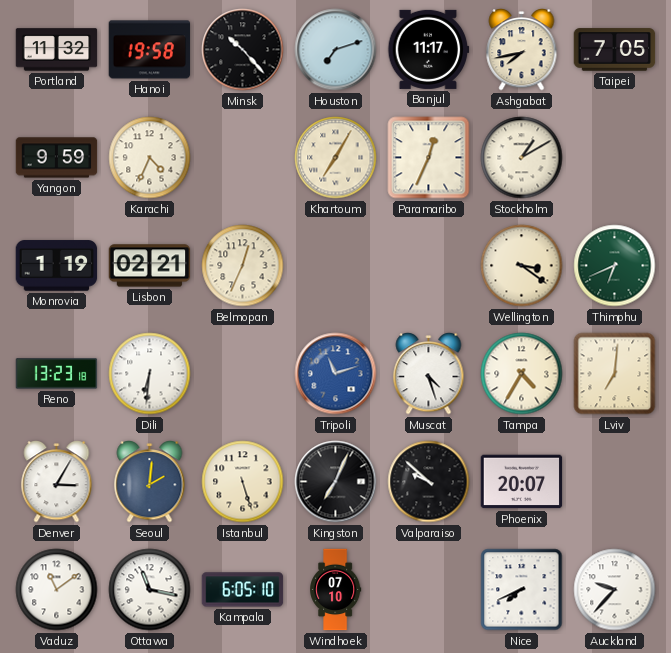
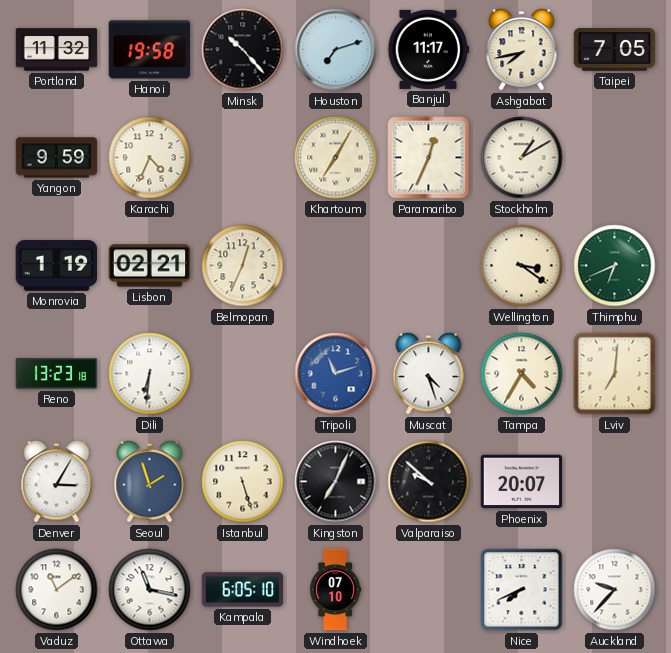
Seoul: 2:01 -> 1:57
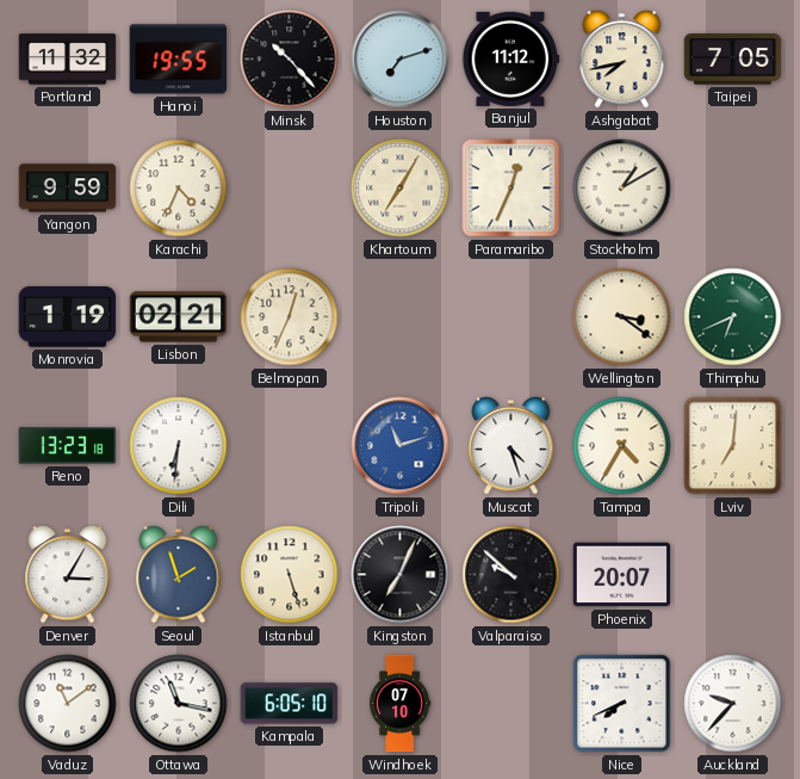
Hanoi: 19:58 -> 19:55
Banjul: 11:17 -> 11:12
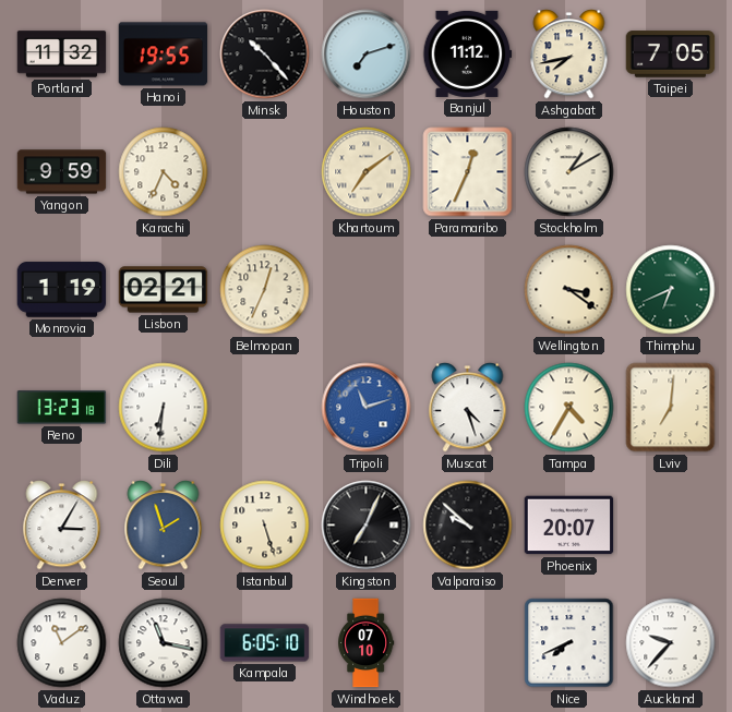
Khartoum: 7:05 -> 7:09
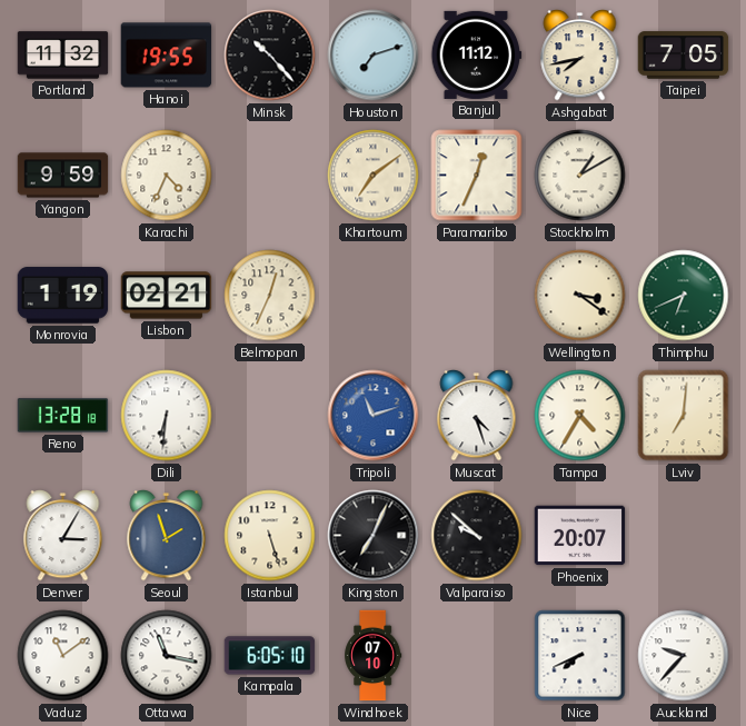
Reno: 13:23 -> 13:28
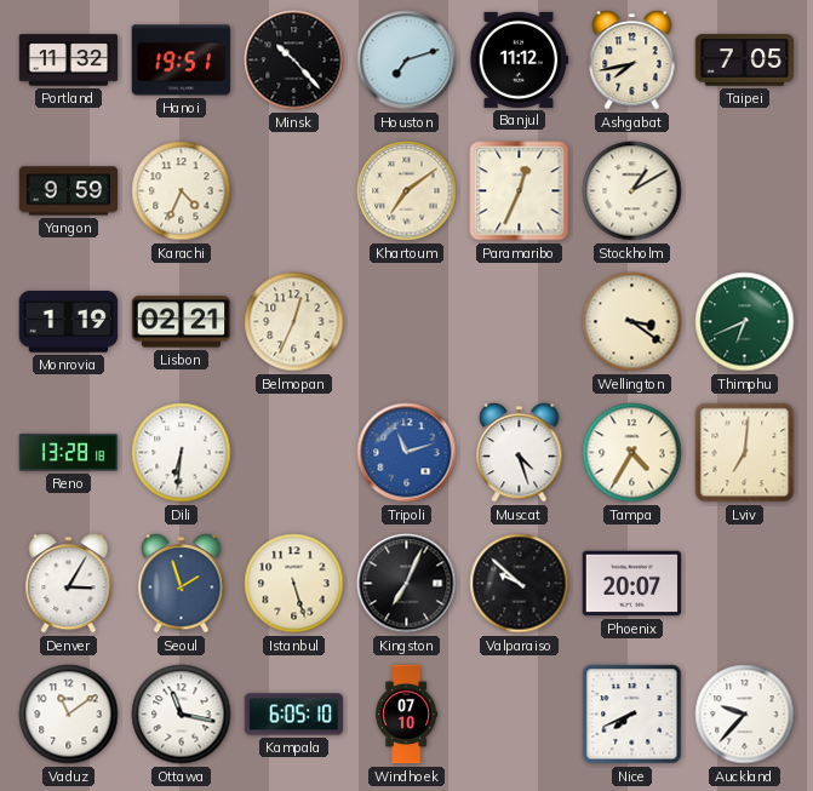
Hanoi: 19:55 -> 19:51
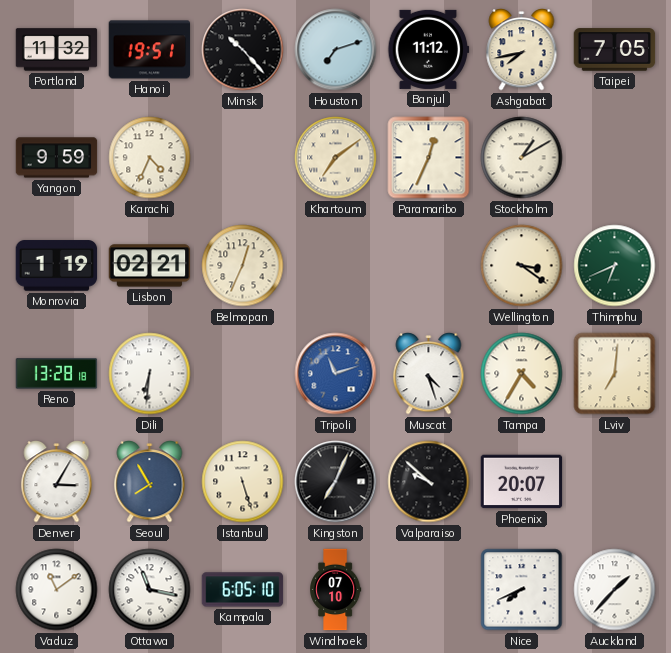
Seoul: 1:57 -> 7:55
Auckland: 9:37 -> 1:37
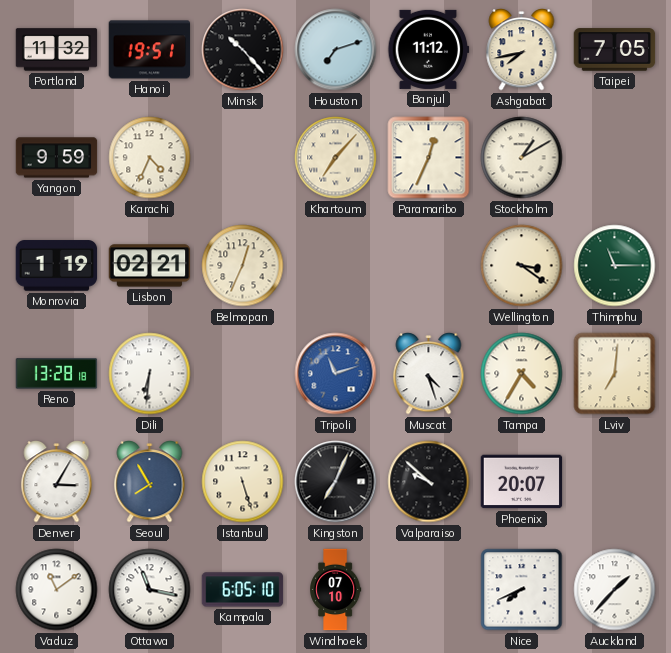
Khartoum: 7:09 -> 7:07
Thimphu: 6:41 -> 11:15
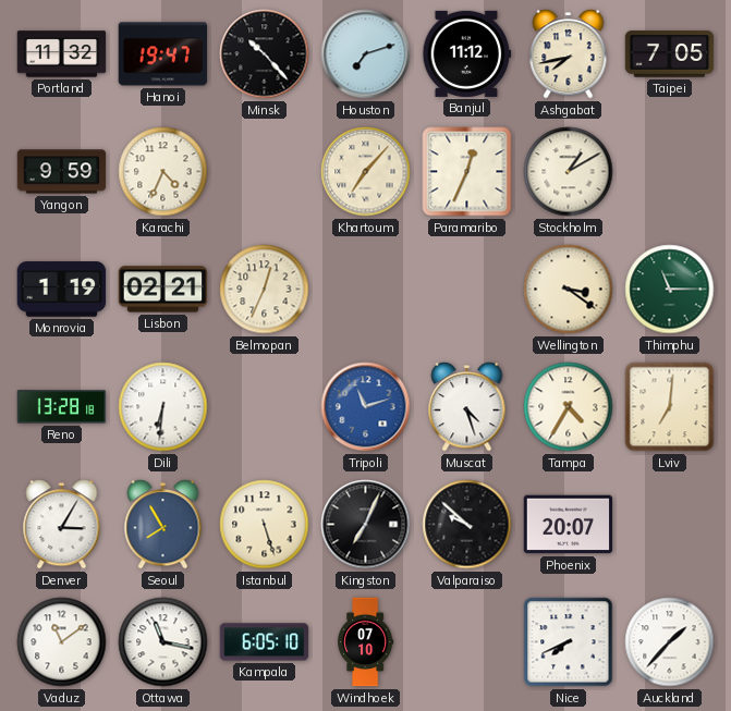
Hanoi: 19:51 -> 19:47
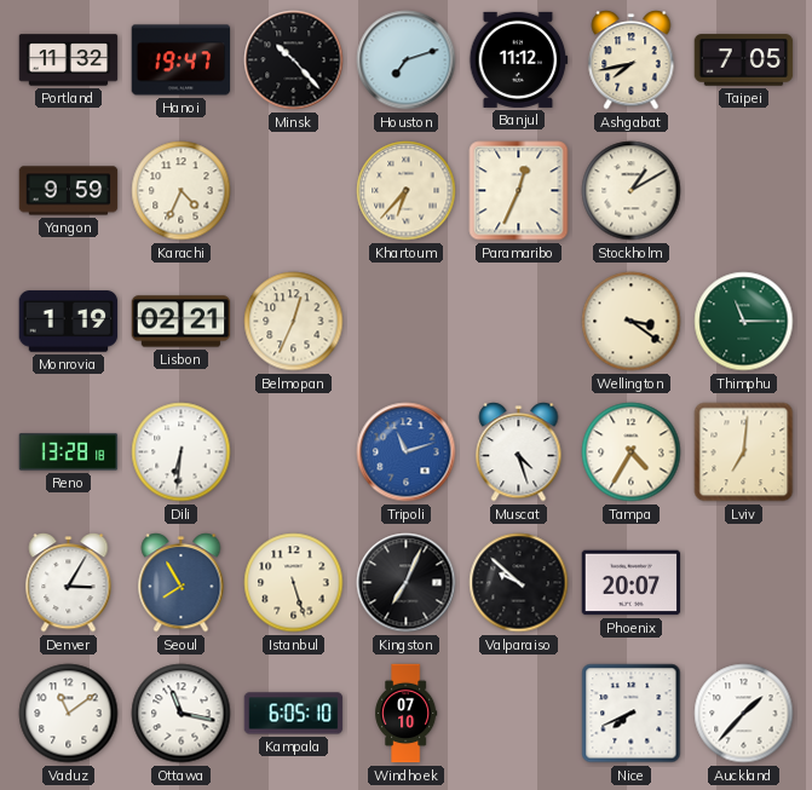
Khartoum: 7:07 -> 6:37
